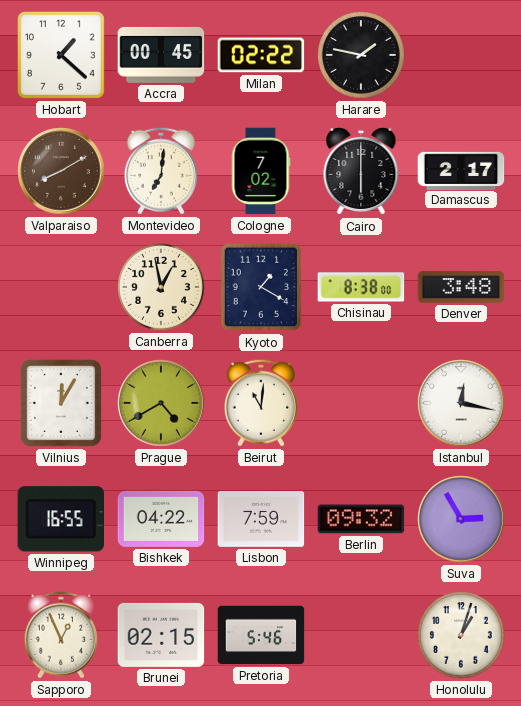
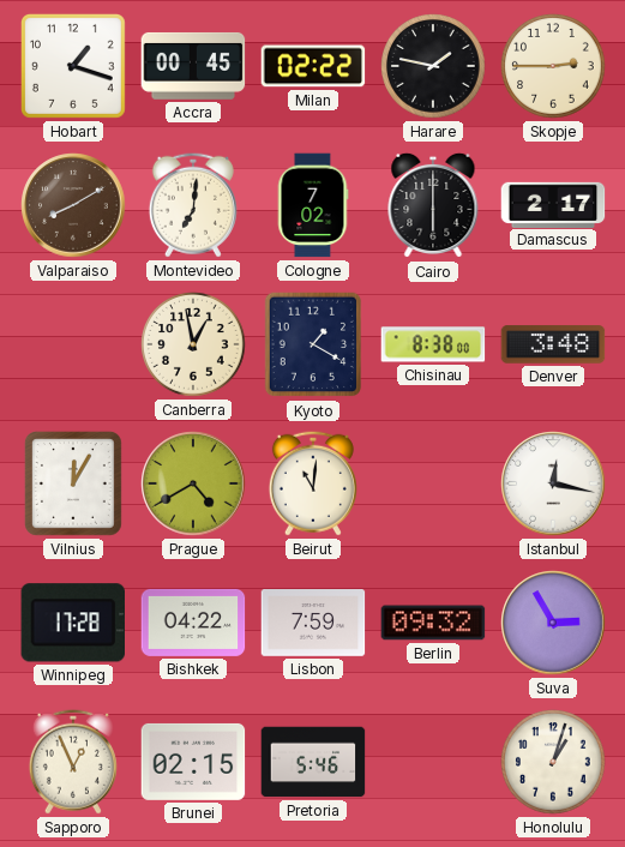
Hobart: 1:22 -> 1:18
Skopje: none -> 2:45
Winnipeg: 16:55 -> 17:28
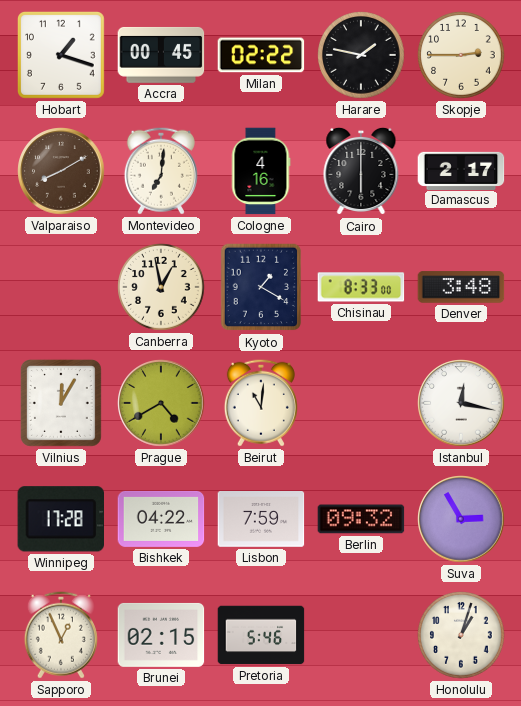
Cologne: 7:02 -> 4:16
Chisinau: 8:38 -> 8:33
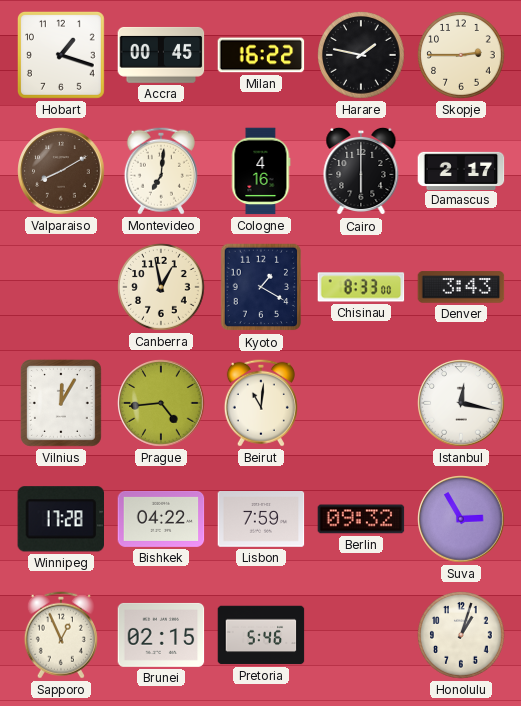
Milan: 02:22 -> 16:22
Denver: 3:48 -> 3:43
Prague: 4:40 -> 4:44
